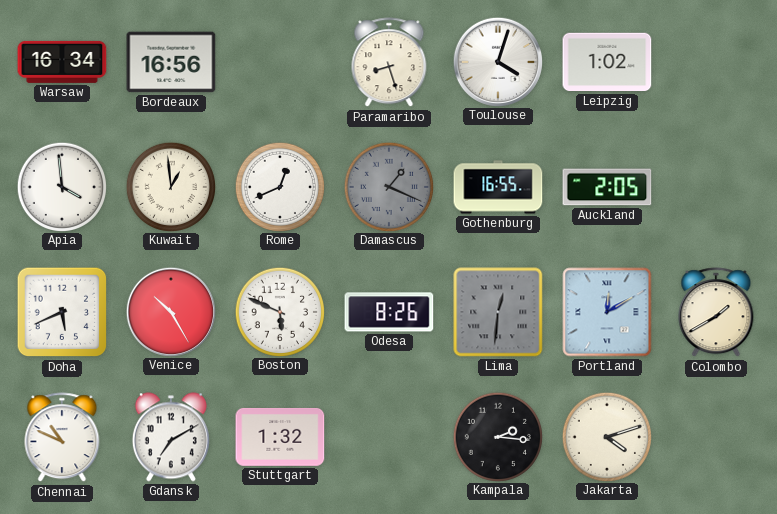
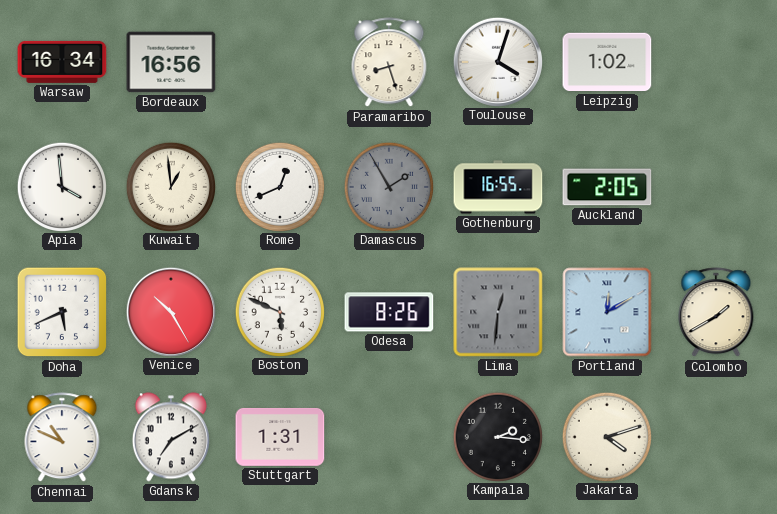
Damascus: 1:19 -> 1:55
Stuttgart: 1:32 -> 1:31
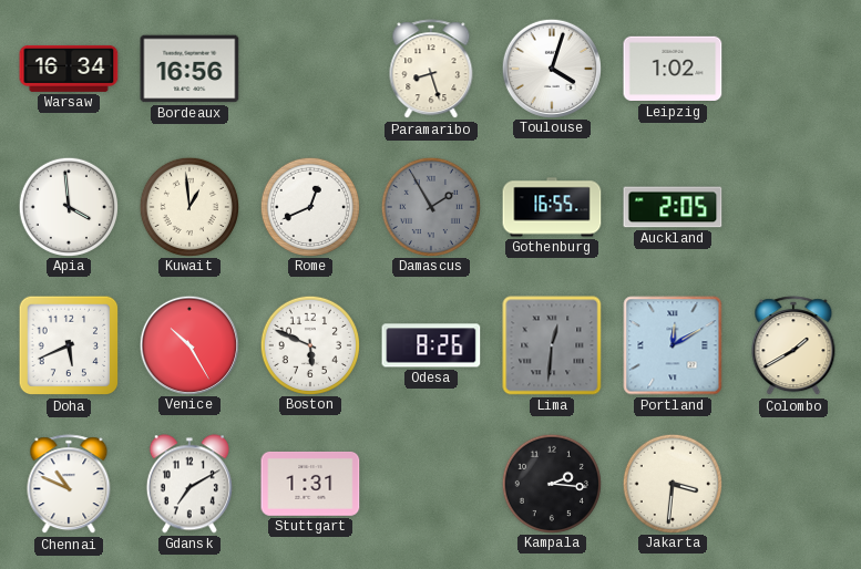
Jakarta: 4:12 -> 3:31
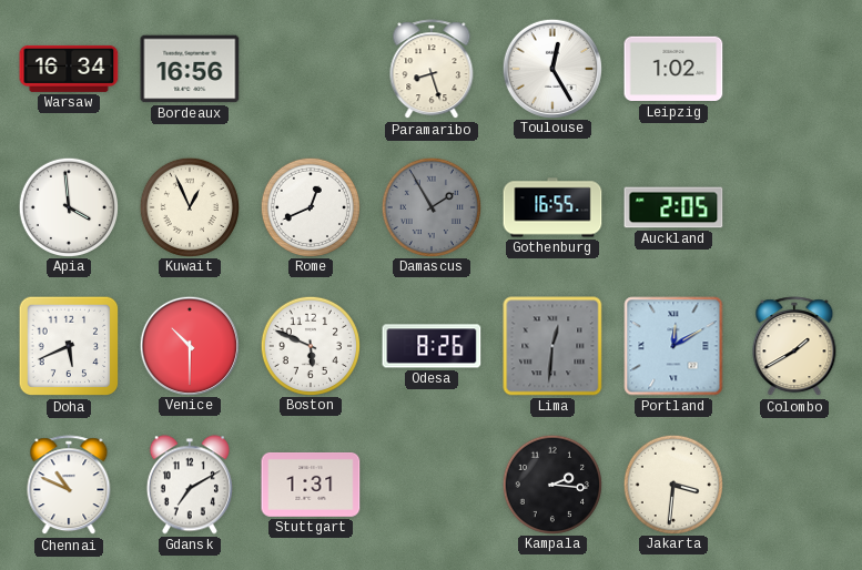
Toulouse: 4:03 -> 12:25
Kuwait: 12:59 -> 12:56
Venice: 10:25 -> 10:30
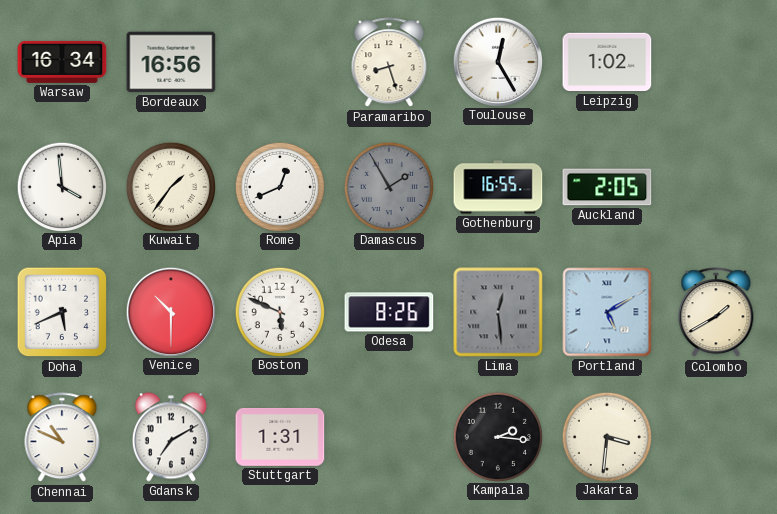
Kuwait: 12:56 -> 1:36
Lima: 12:31 -> 12:29
Portland: 12:10 -> 5:10
